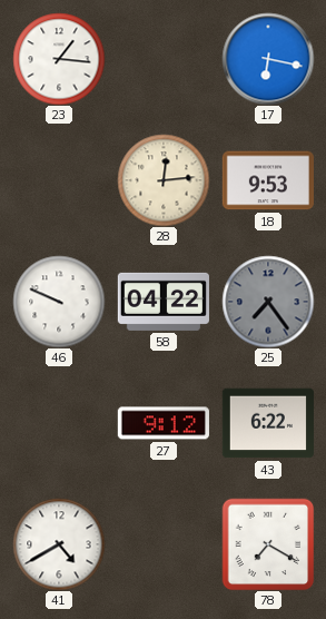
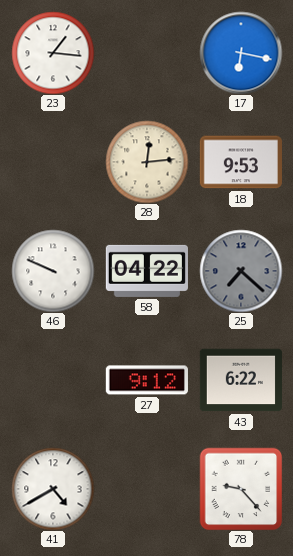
25: 7:24 -> 7:22
78: 7:20 -> 9:23
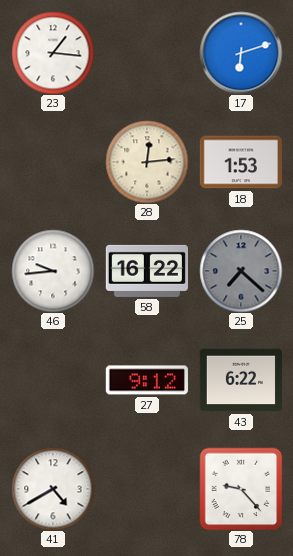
17: 6:17 -> 6:12
18: 9:53 -> 1:53
46: 9:49 -> 9:44
58: 04:22 -> 16:22
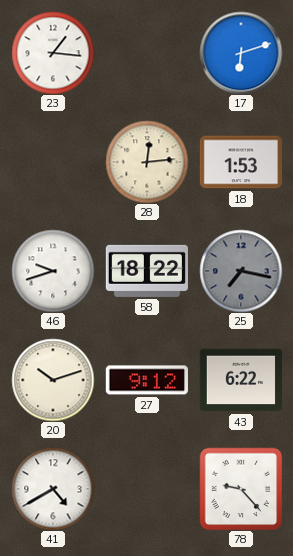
46: 9:44 -> 9:42
58: 16:22 -> 18:22
25: 7:22 -> 7:17
20: none -> 10:12
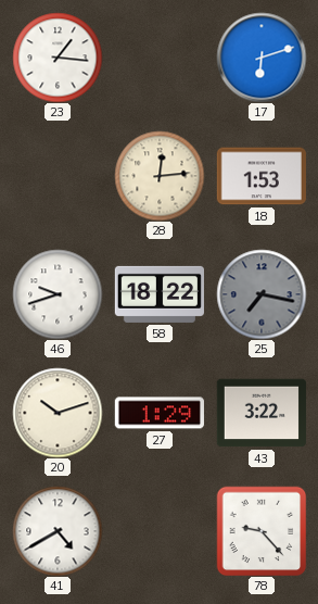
27: 9:12 -> 1:29
43: 6:22 -> 3:22
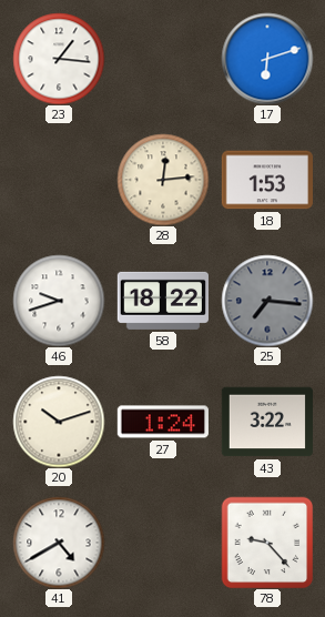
25: 7:17 -> 7:16
27: 1:29 -> 1:24
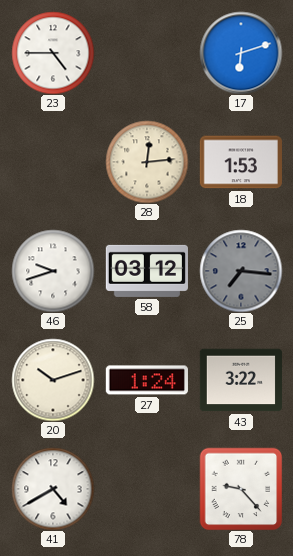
23: 1:16 -> 4:45
58: 18:22 -> 03:12
